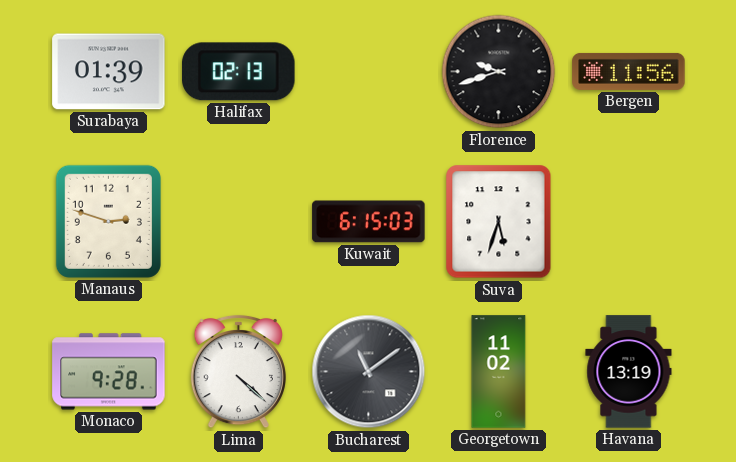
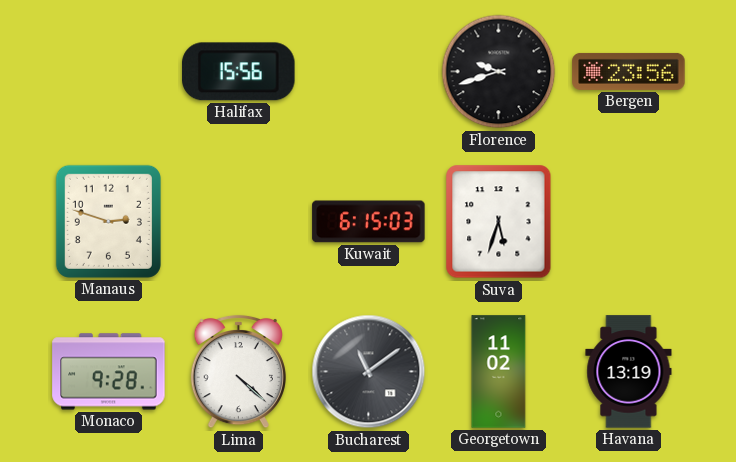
Surabaya: 01:39 -> none
Halifax: 02:13 -> 15:56
Bergen: 11:56 -> 23:56
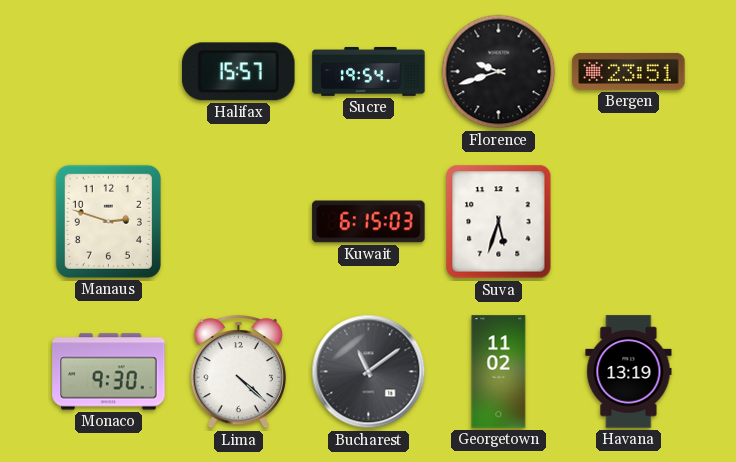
Halifax: 15:56 -> 15:57
Sucre: none -> 19:54
Bergen: 23:56 -> 23:51
Monaco: 9:28 -> 9:30
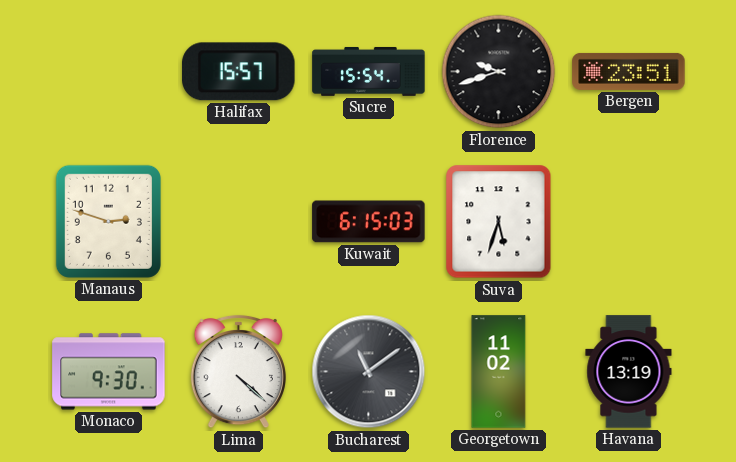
Sucre: 19:54 -> 15:54
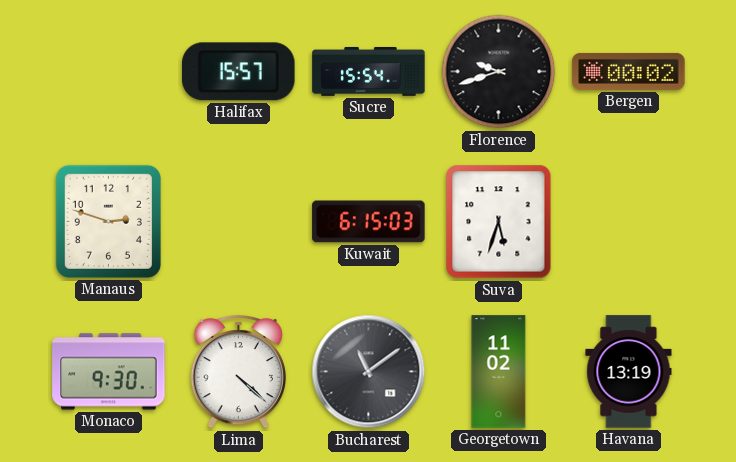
Bergen: 23:51 -> 00:02
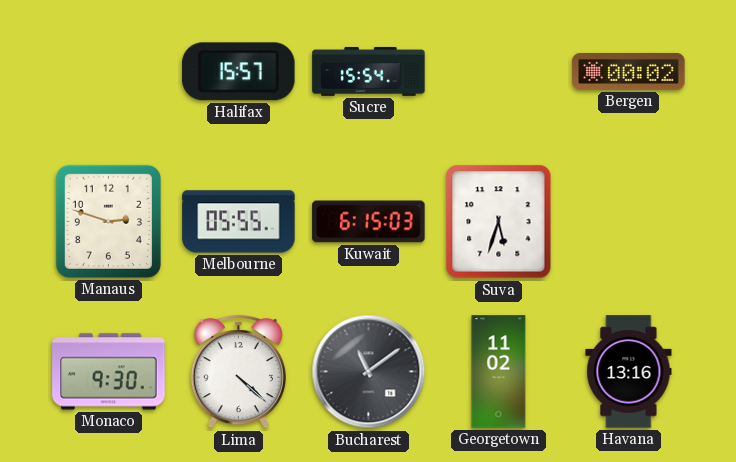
Florence: 9:42 -> none
Melbourne: none -> 05:55
Havana: 13:19 -> 13:16
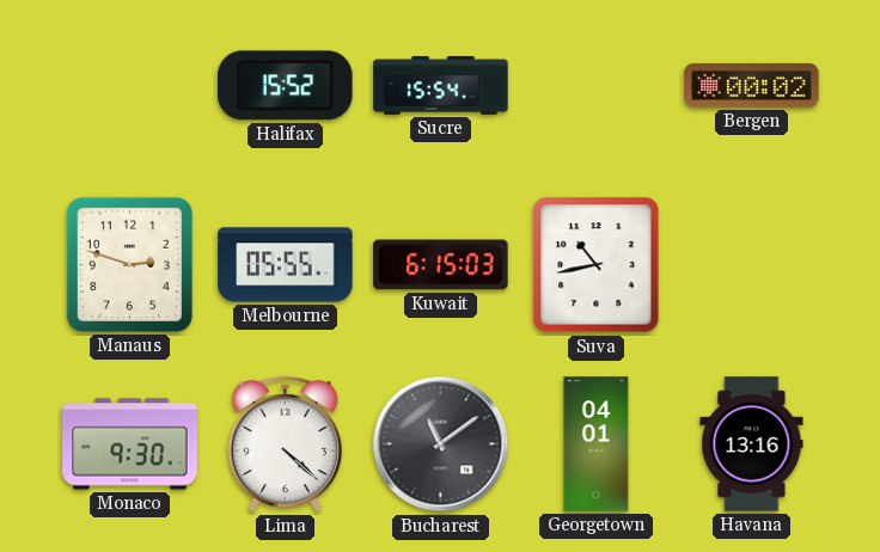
Halifax: 15:57 -> 15:52
Suva: 5:33 -> 10:43
Georgetown: 11:02 -> 04:01
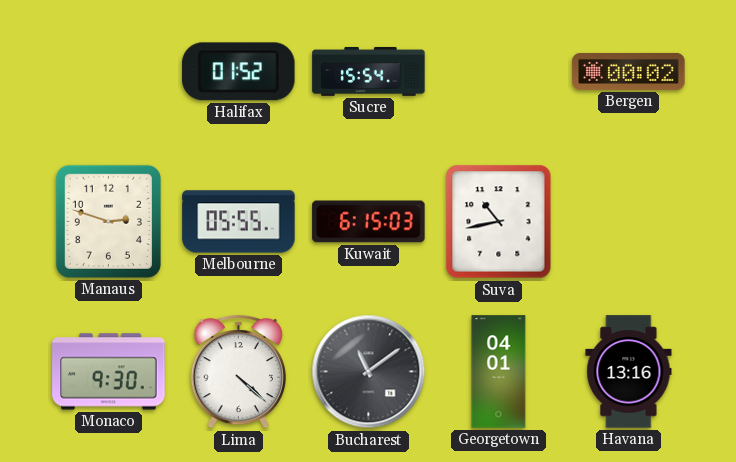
Halifax: 15:52 -> 01:52
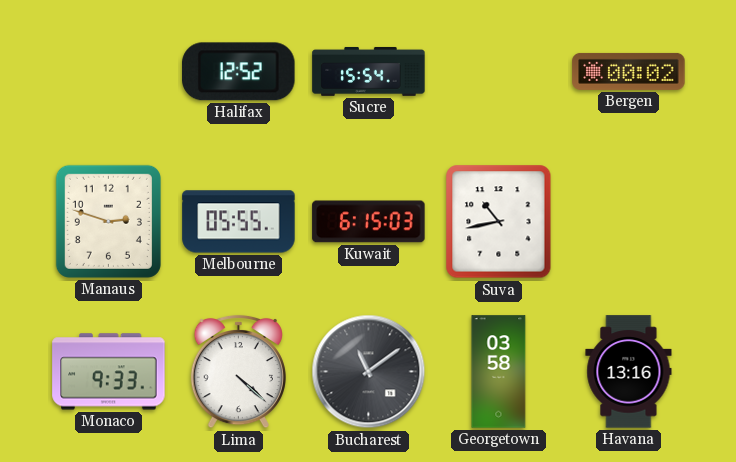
Halifax: 01:52 -> 12:52
Monaco: 9:30 -> 9:33
Georgetown: 04:01 -> 03:58
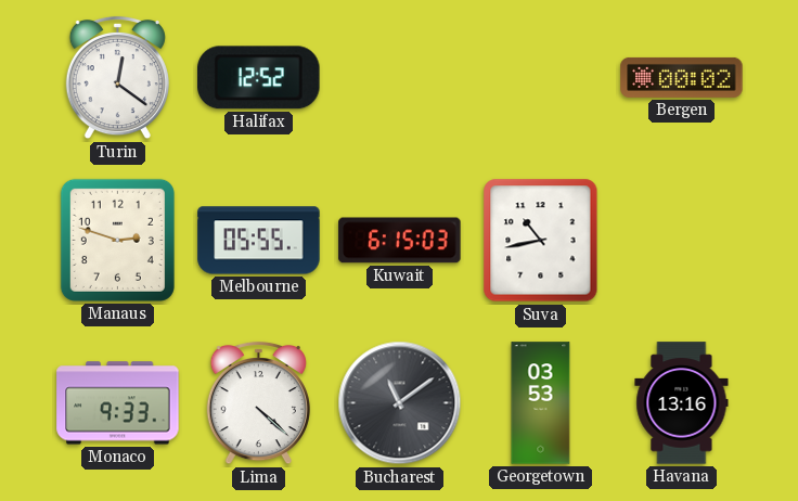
Turin: none -> 12:21
Sucre: 15:54 -> none
Georgetown: 03:58 -> 03:53
